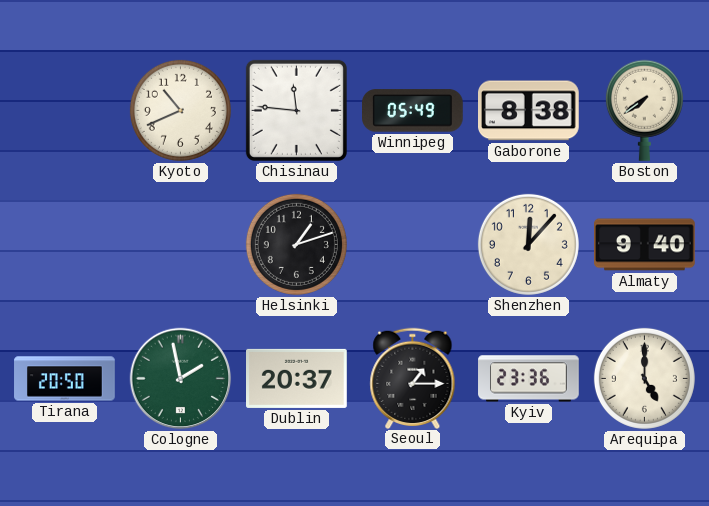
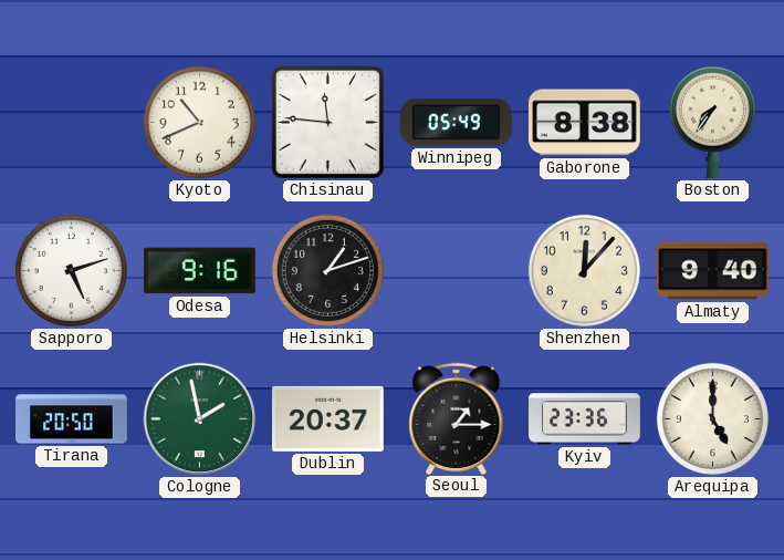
Boston: 7:39 -> 7:36
Sapporo: none -> 5:12
Odesa: none -> 9:16
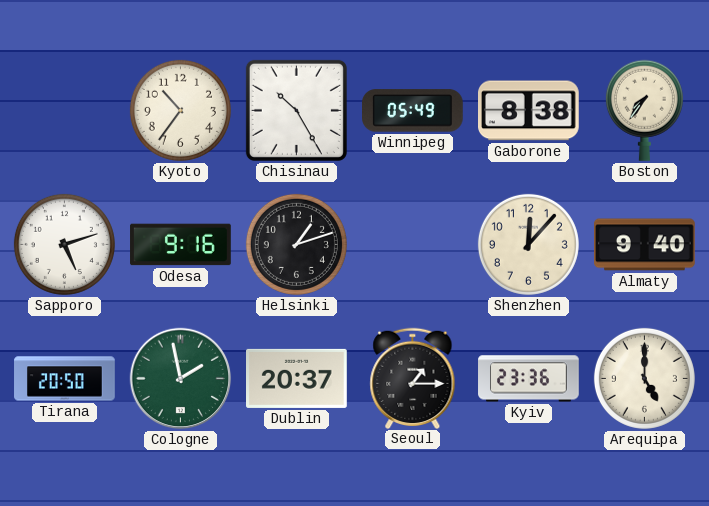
Kyoto: 10:41 -> 10:36
Chisinau: 11:46 -> 10:25
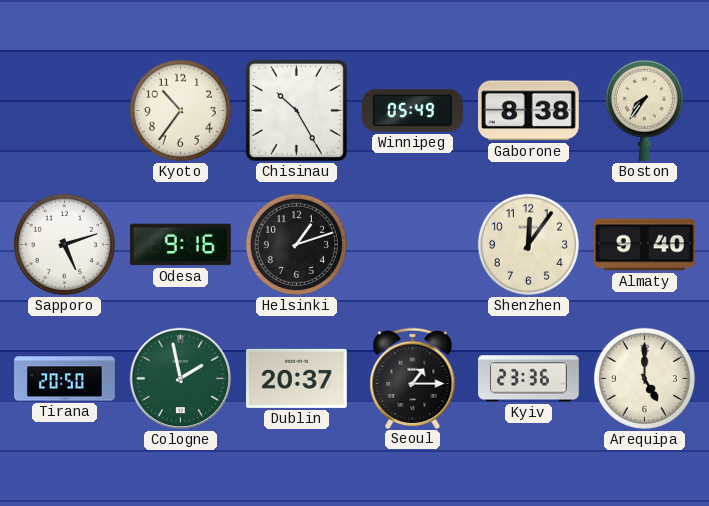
Shenzhen: 12:07 -> 12:06
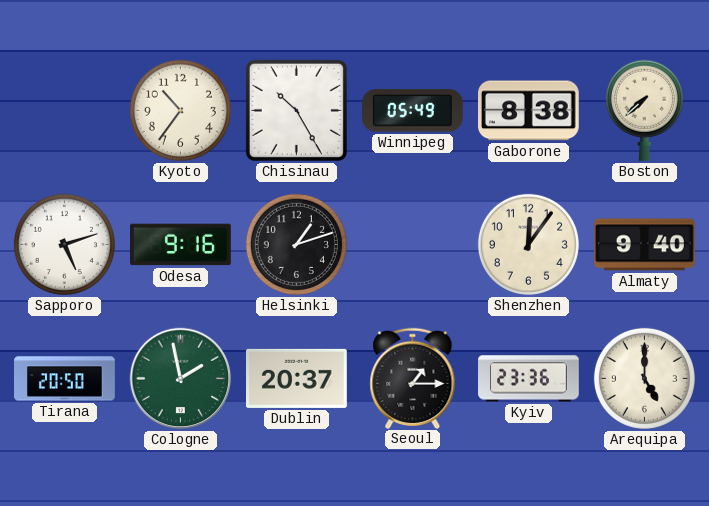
Boston: 7:36 -> 7:38
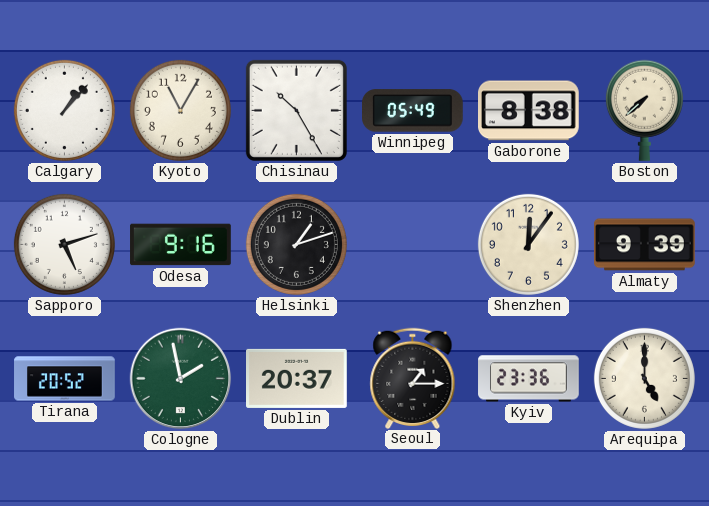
Calgary: none -> 1:07
Kyoto: 10:36 -> 11:05
Almaty: 9:40 -> 9:39
Tirana: 20:50 -> 20:52
